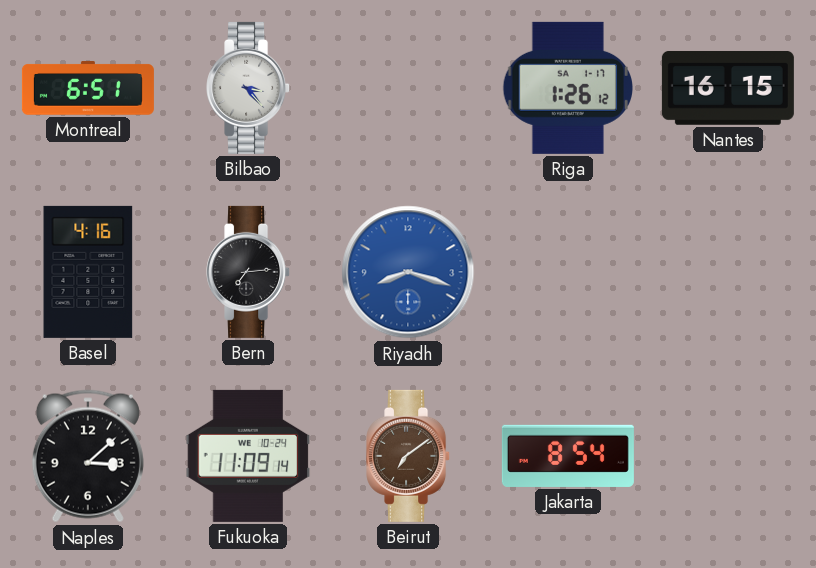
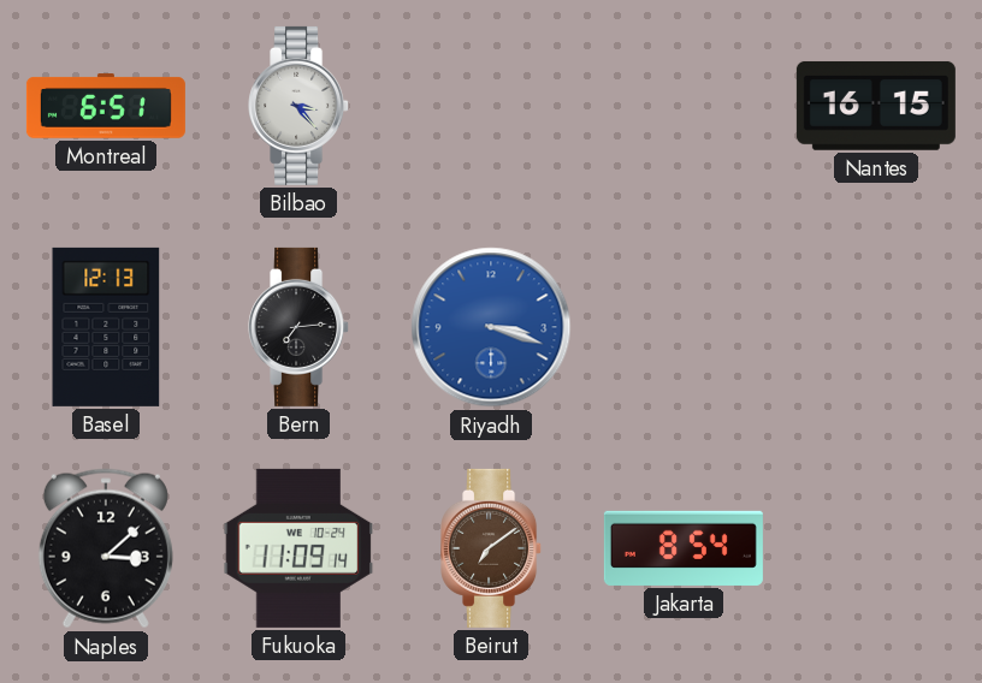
Riga: 1:26 -> none
Basel: 4:16 -> 12:13
Riyadh: 8:18 -> 3:18
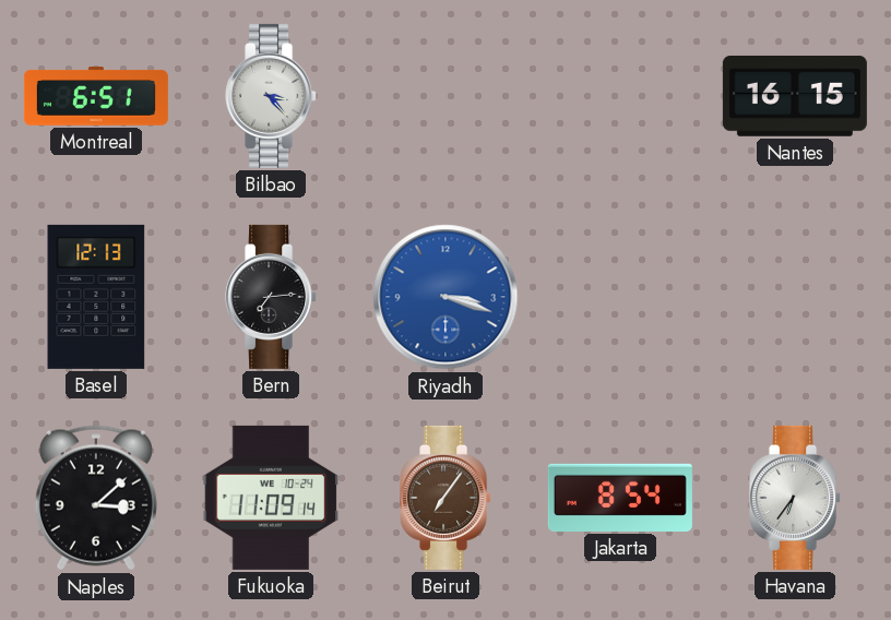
Beirut: 7:09 -> 7:06
Havana: none -> 6:36
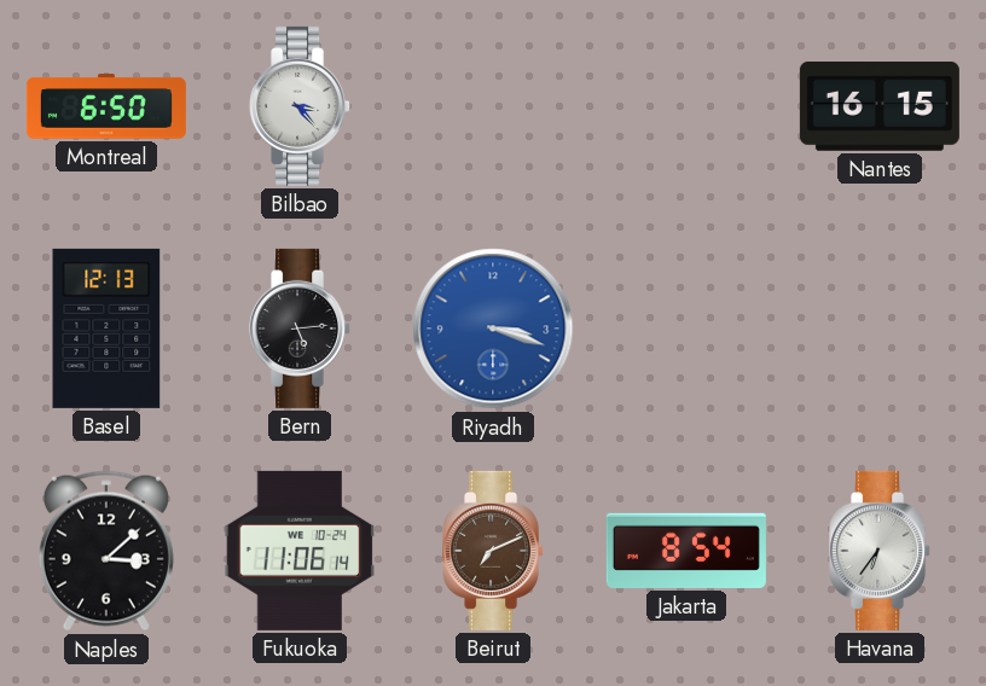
Montreal: 6:51 -> 6:50
Bern: 7:14 -> 5:14
Fukuoka: 11:09 -> 11:06
Beirut: 7:06 -> 7:11
